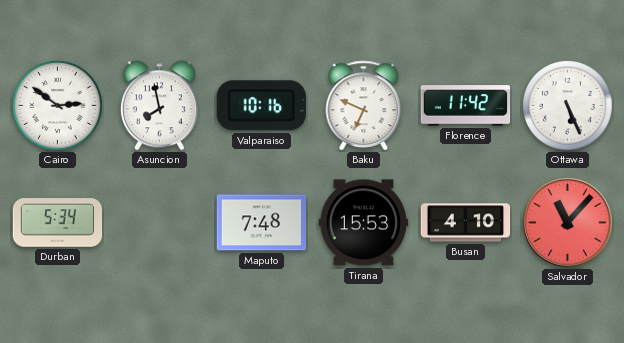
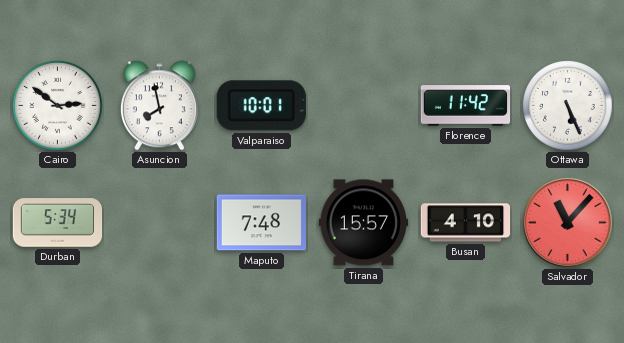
Valparaiso: 10:16 -> 10:01
Baku: 6:49 -> none
Tirana: 15:53 -> 15:57
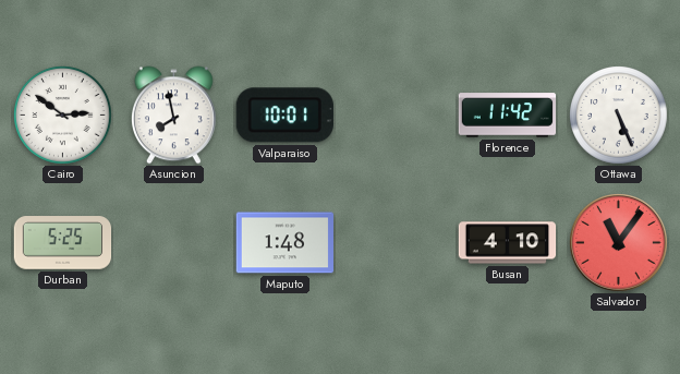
Durban: 5:34 -> 5:25
Maputo: 7:48 -> 1:48
Tirana: 15:57 -> none
Salvador: 11:07 -> 11:06
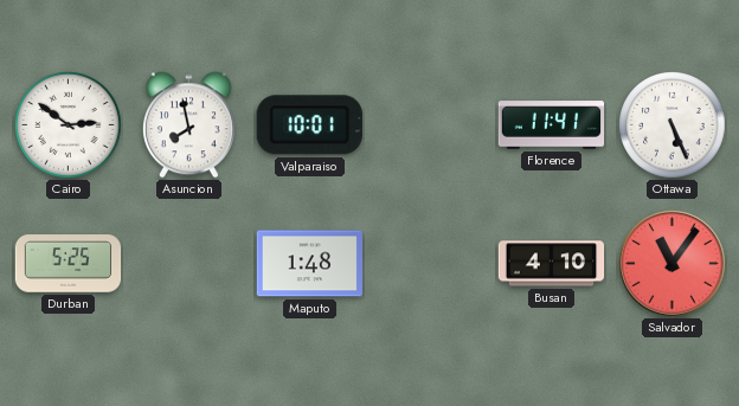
Florence: 11:42 -> 11:41
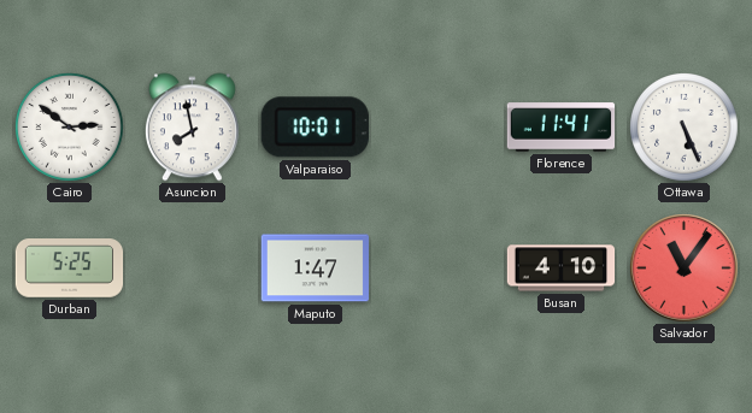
Maputo: 1:48 -> 1:47
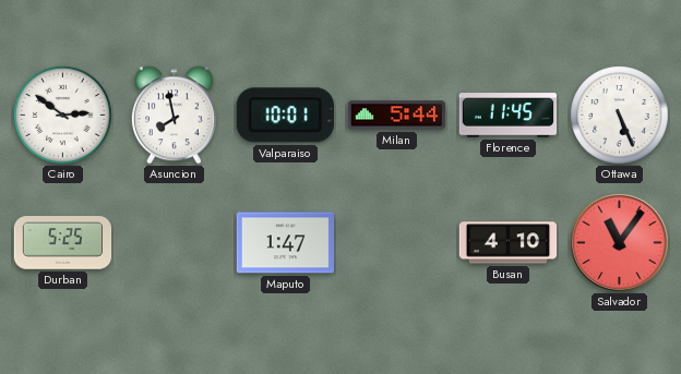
Milan: none -> 5:44
Florence: 11:41 -> 11:45
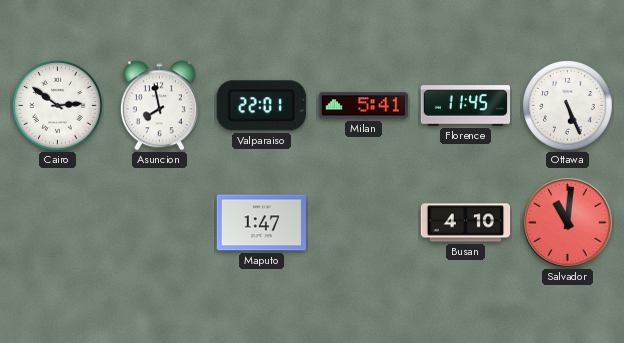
Valparaiso: 10:01 -> 22:01
Milan: 5:44 -> 5:41
Durban: 5:25 -> none
Salvador: 11:06 -> 11:01
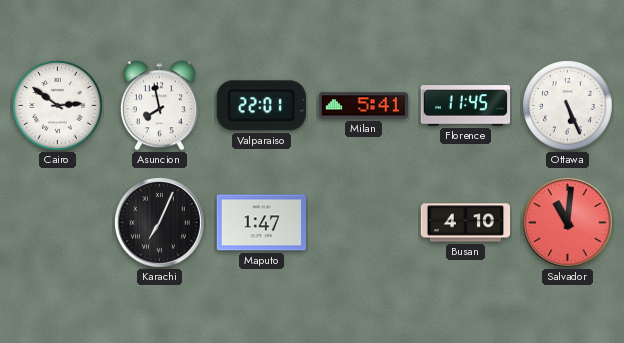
Karachi: none -> 7:04
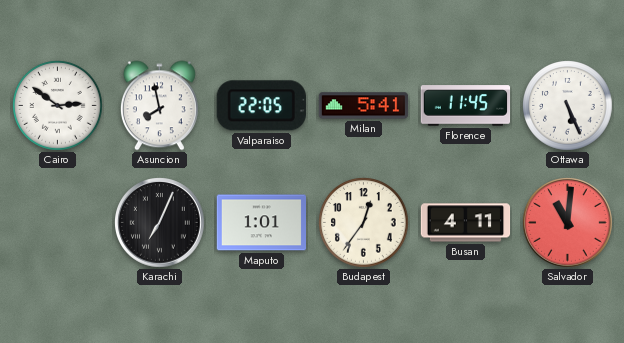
Valparaiso: 22:01 -> 22:05
Maputo: 1:47 -> 1:01
Budapest: none -> 12:36
Busan: 4:10 -> 4:11
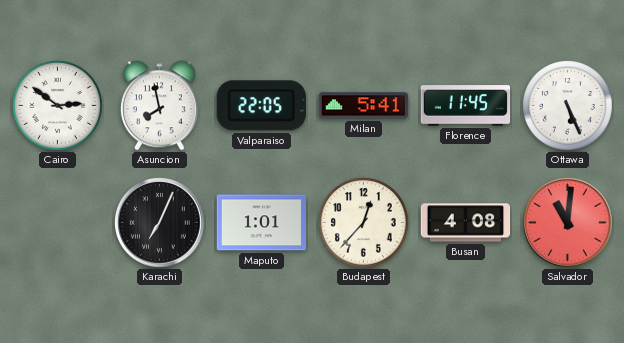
Budapest: 12:36 -> 12:37
Busan: 4:11 -> 4:08
